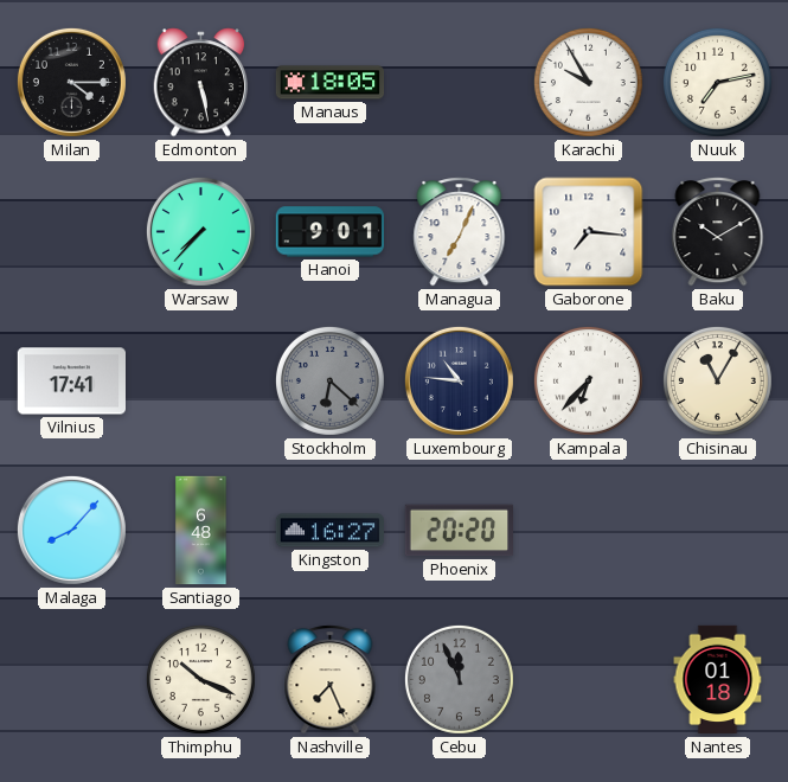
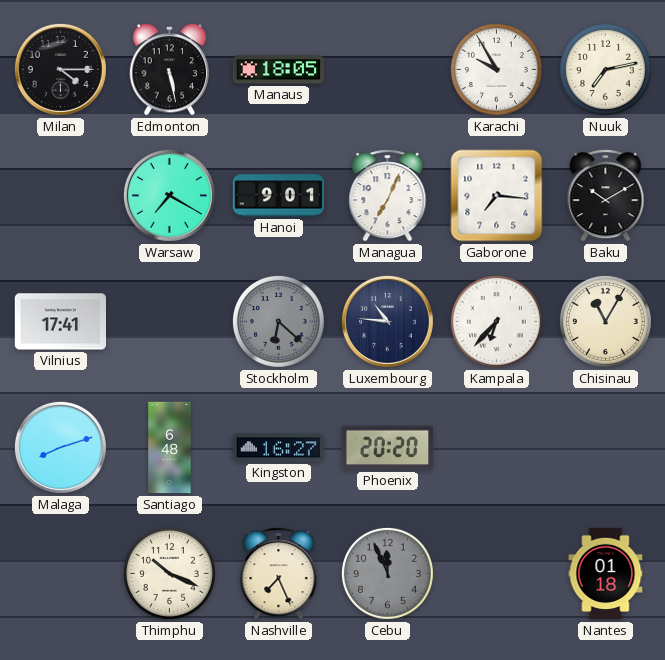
Warsaw: 7:37 -> 7:20
Malaga: 8:07 -> 8:12
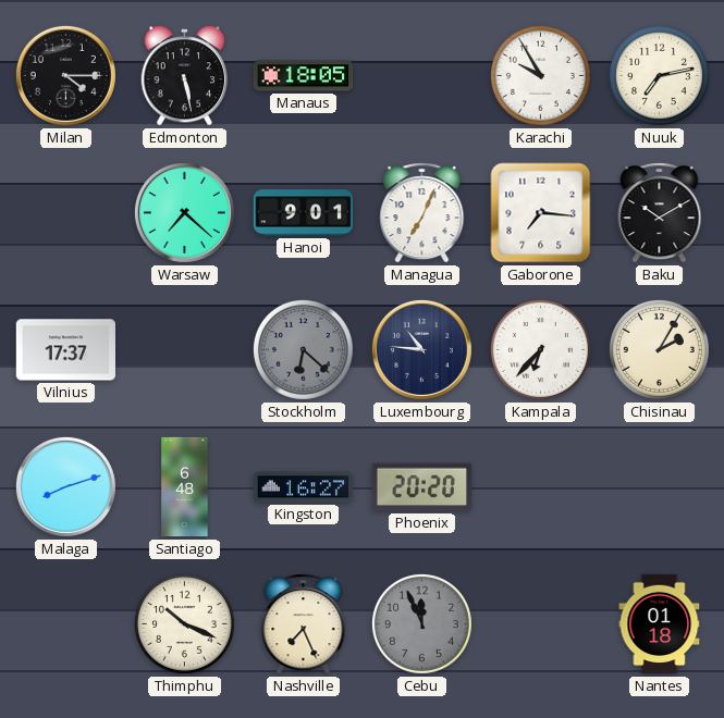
Warsaw: 7:20 -> 7:22
Vilnius: 17:41 -> 17:37
Chisinau: 11:05 -> 2:05
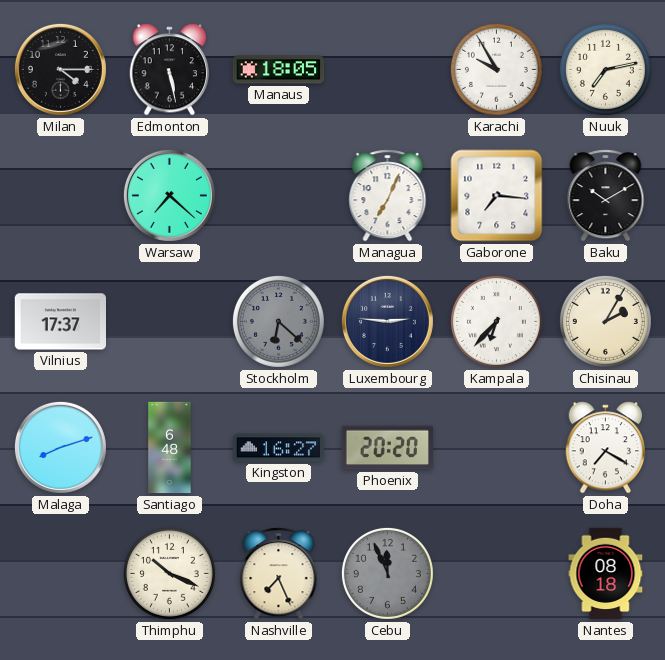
Hanoi: 9:01 -> none
Luxembourg: 10:46 -> 2:46
Doha: none -> 7:20
Nantes: 01:18 -> 08:18
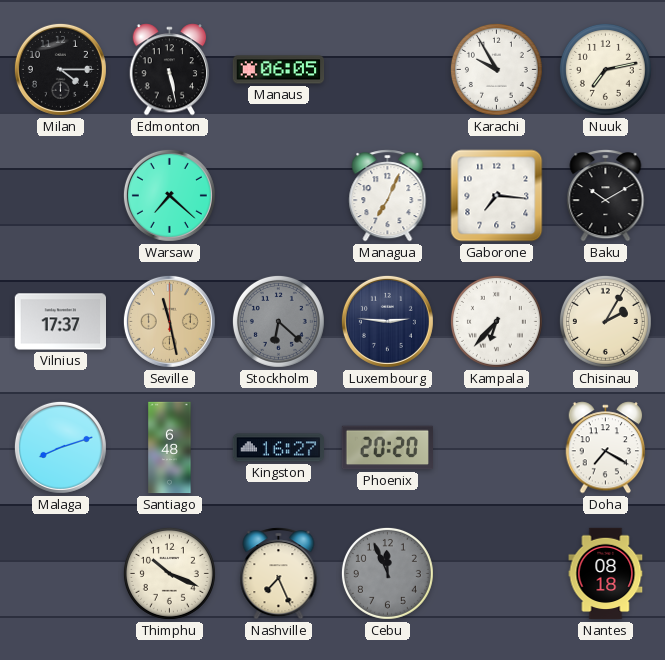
Manaus: 18:05 -> 06:05
Seville: none -> 11:28
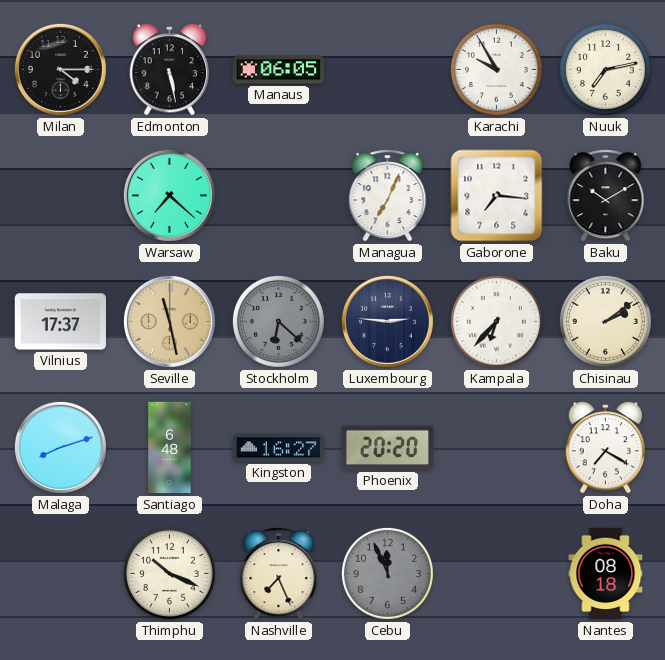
Chisinau: 2:05 -> 2:09
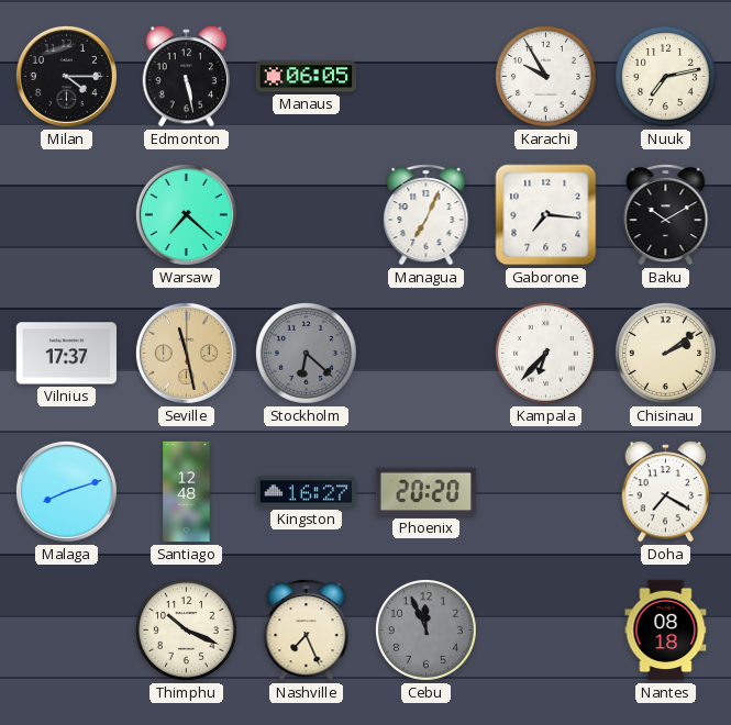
Luxembourg: 2:46 -> none
Santiago: 6:48 -> 12:48
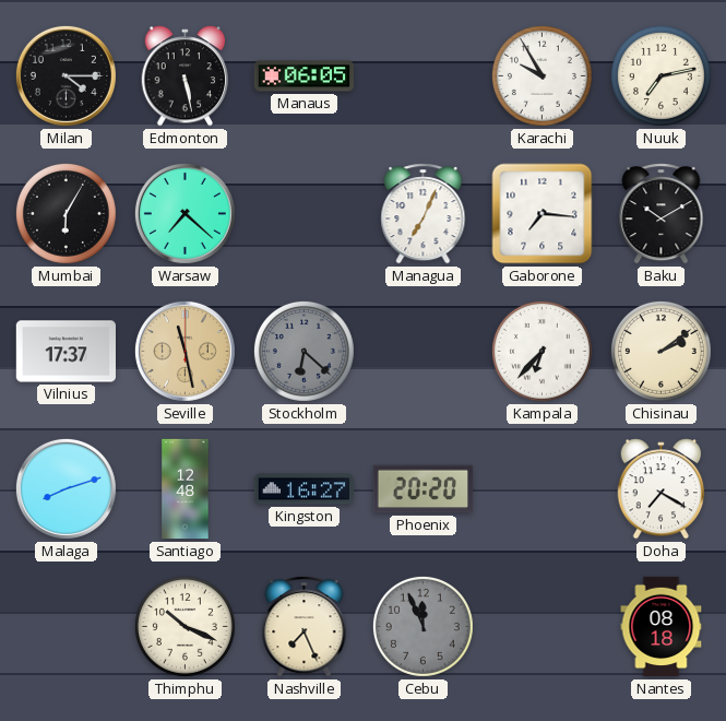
Mumbai: none -> 6:05
